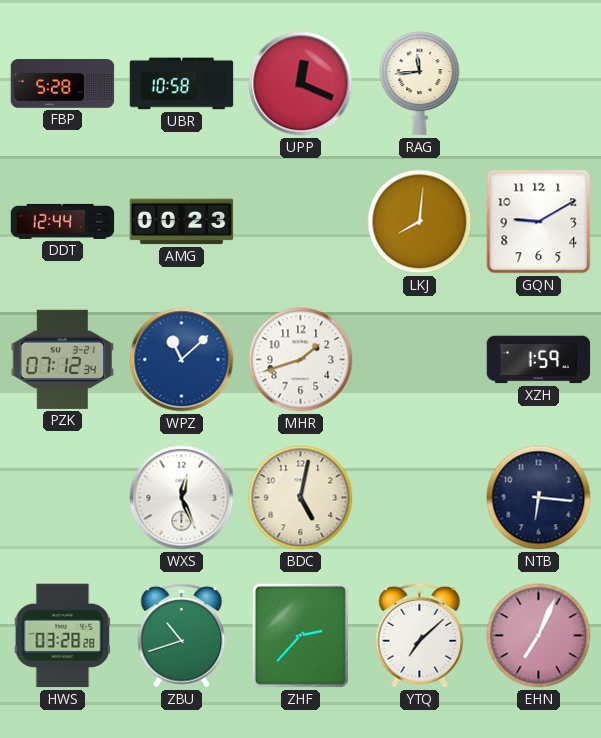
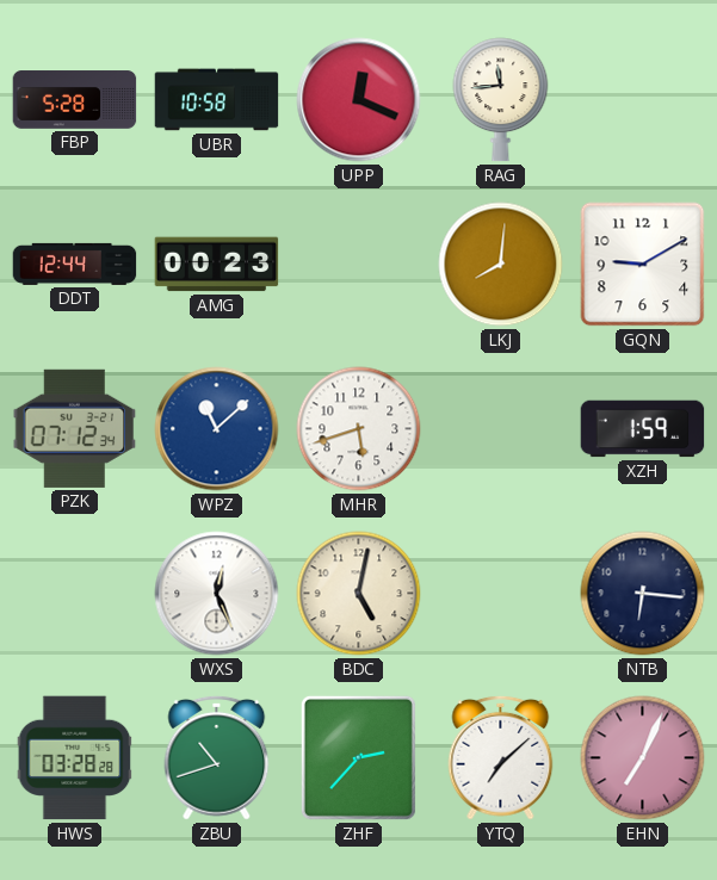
MHR: 1:42 -> 5:42
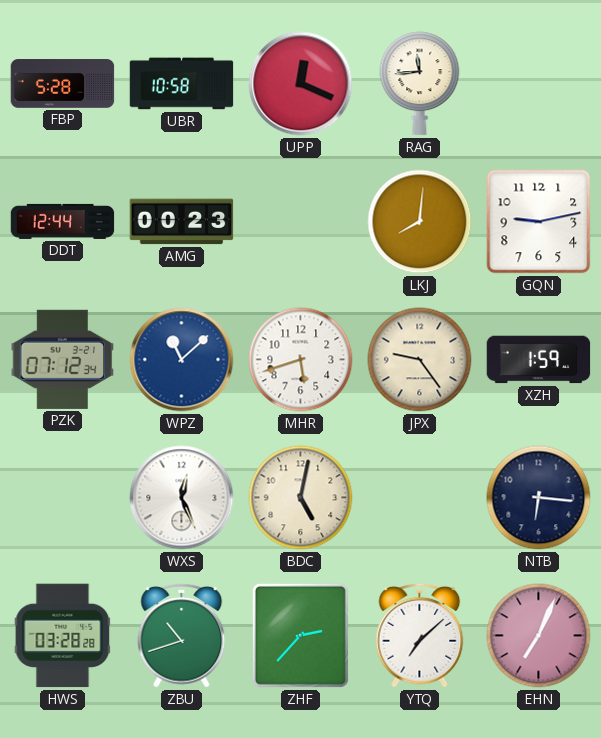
GQN: 9:10 -> 9:13
JPX: none -> 9:24
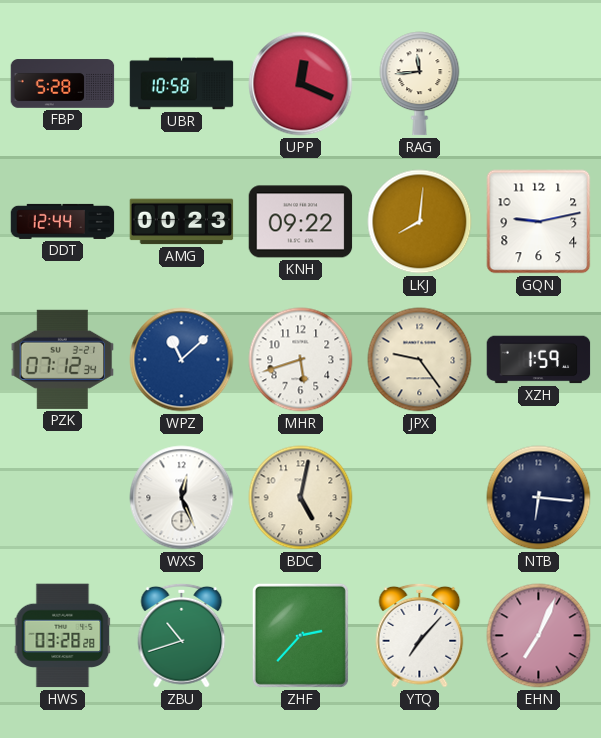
KNH: none -> 09:22
YTQ: 7:08 -> 7:07
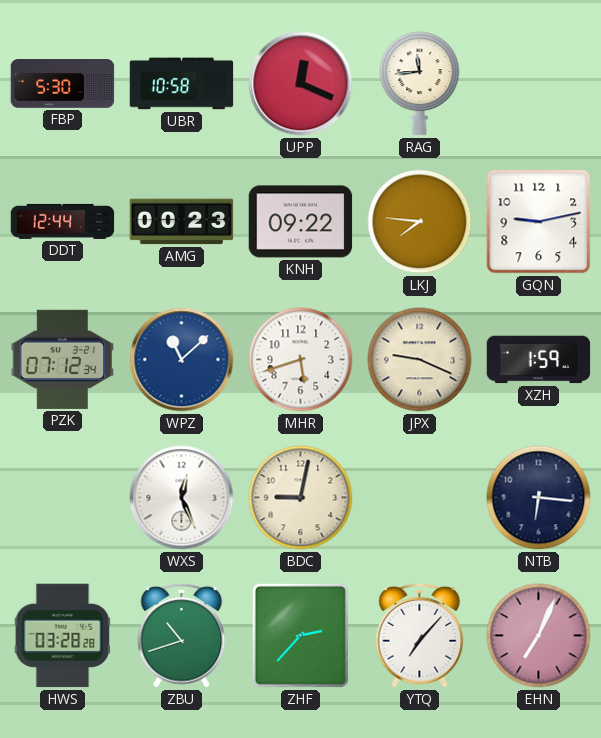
FBP: 5:28 -> 5:30
LKJ: 8:01 -> 7:46
JPX: 9:24 -> 9:19
BDC: 5:02 -> 9:02
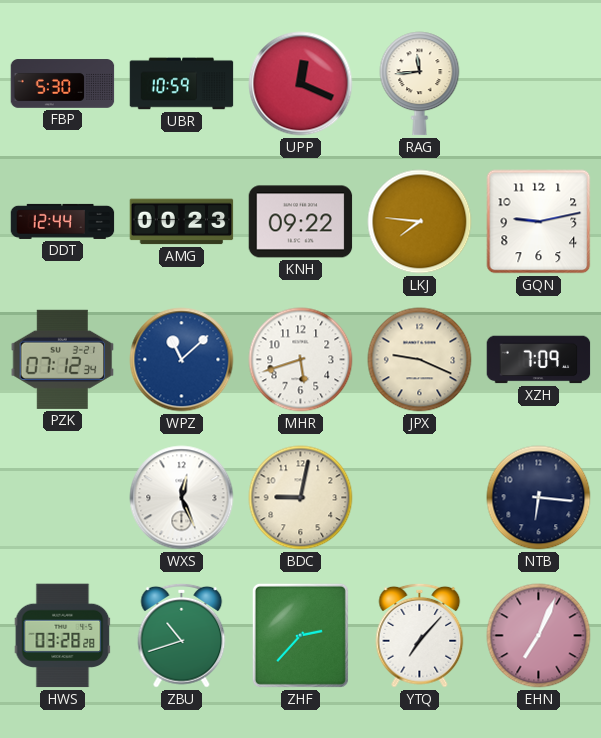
UBR: 10:58 -> 10:59
XZH: 1:59 -> 7:09
